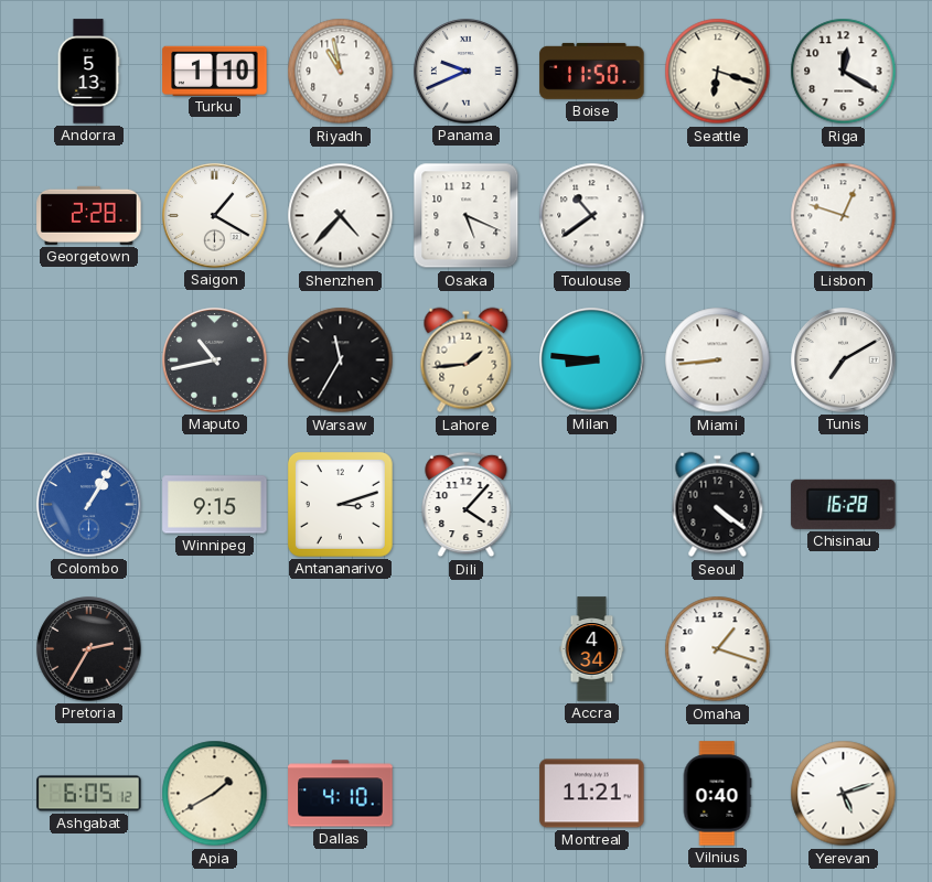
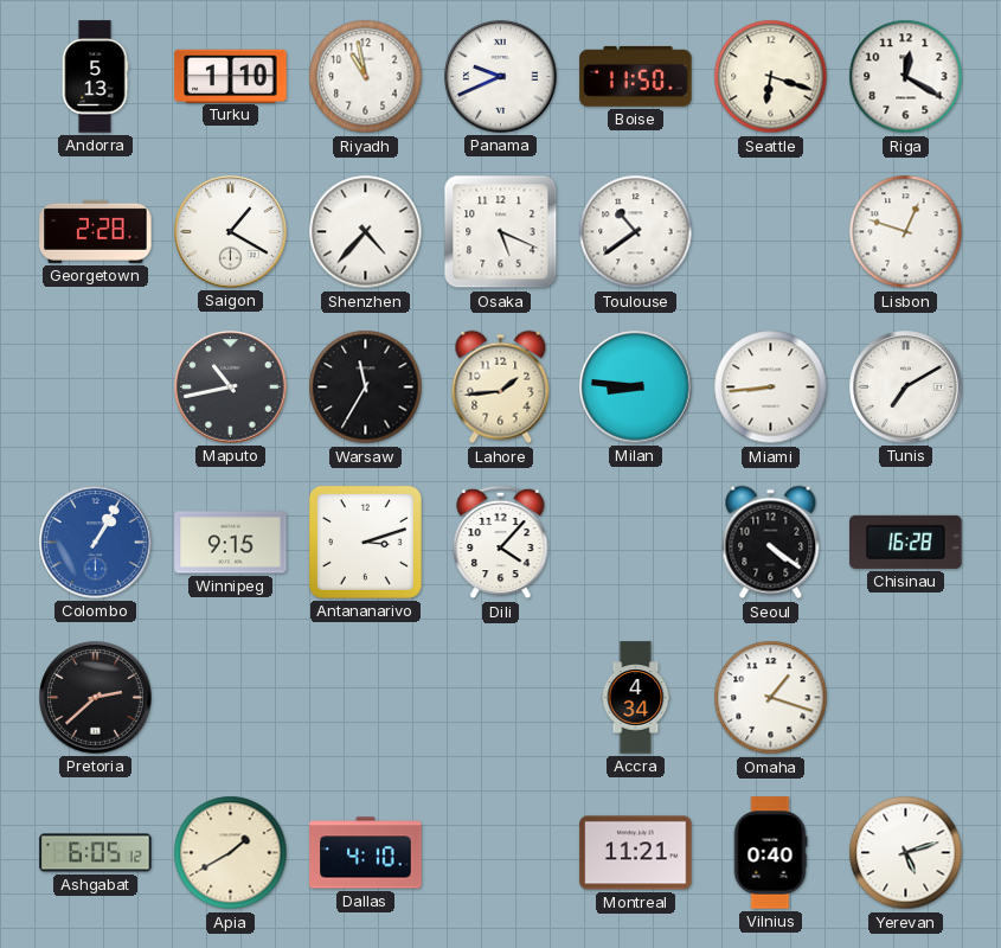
Pretoria: 2:35 -> 2:38
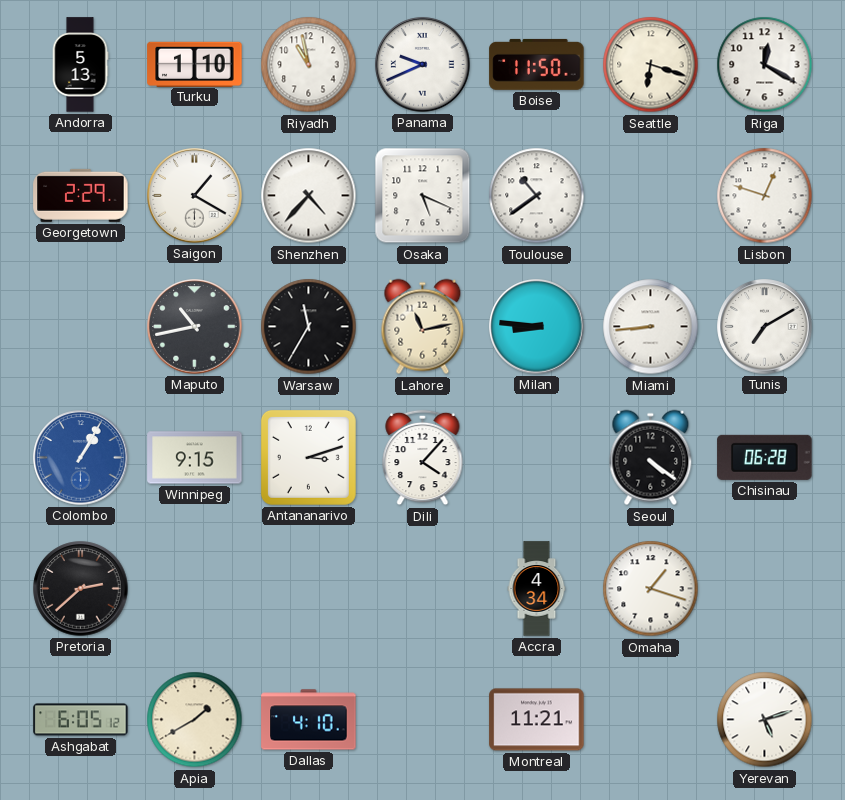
Georgetown: 2:28 -> 2:29
Lahore: 1:44 -> 11:13
Chisinau: 16:28 -> 06:28
Vilnius: 0:40 -> none
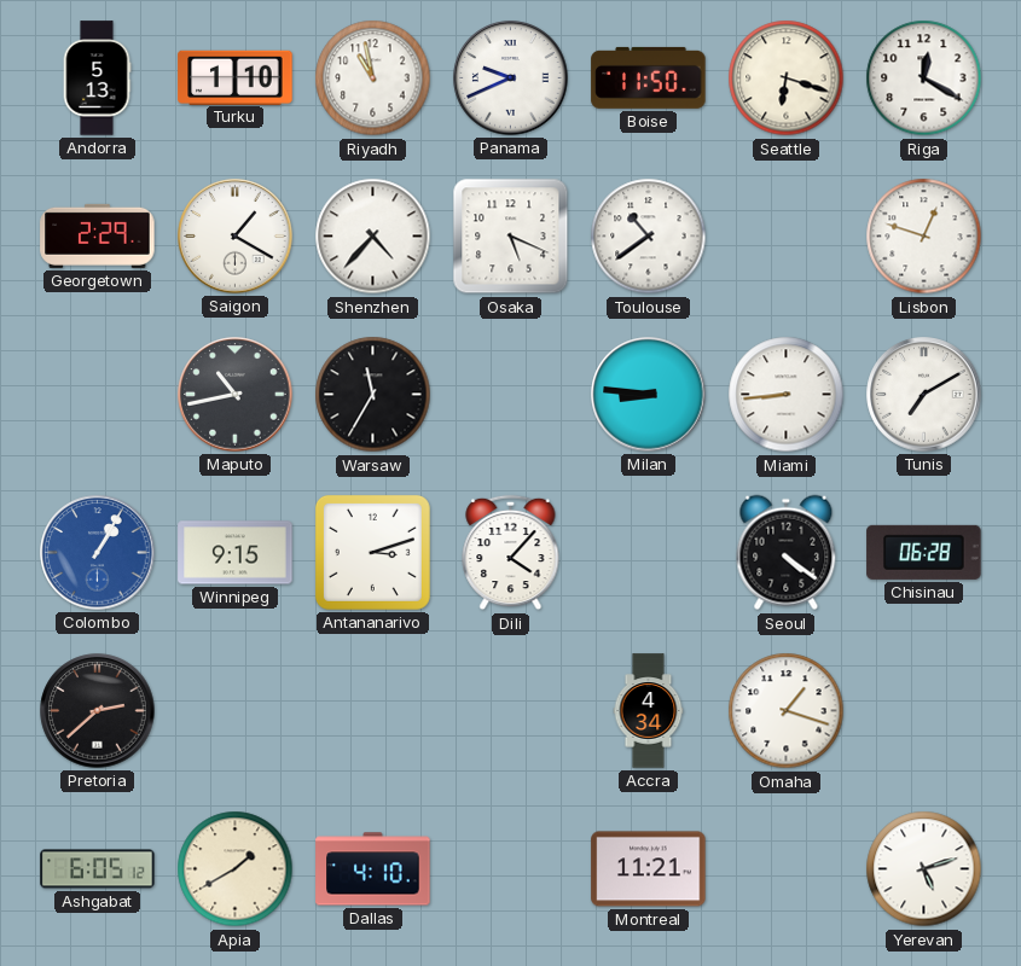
Lahore: 11:13 -> none
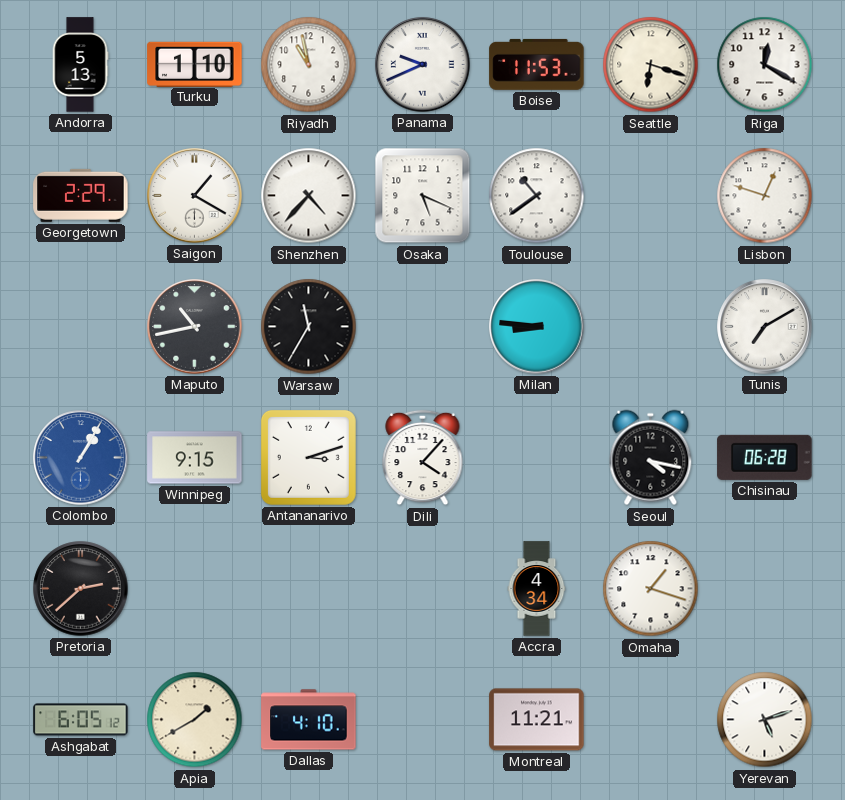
Boise: 11:50 -> 11:53
Miami: 8:44 -> none
Seoul: 4:21 -> 4:17
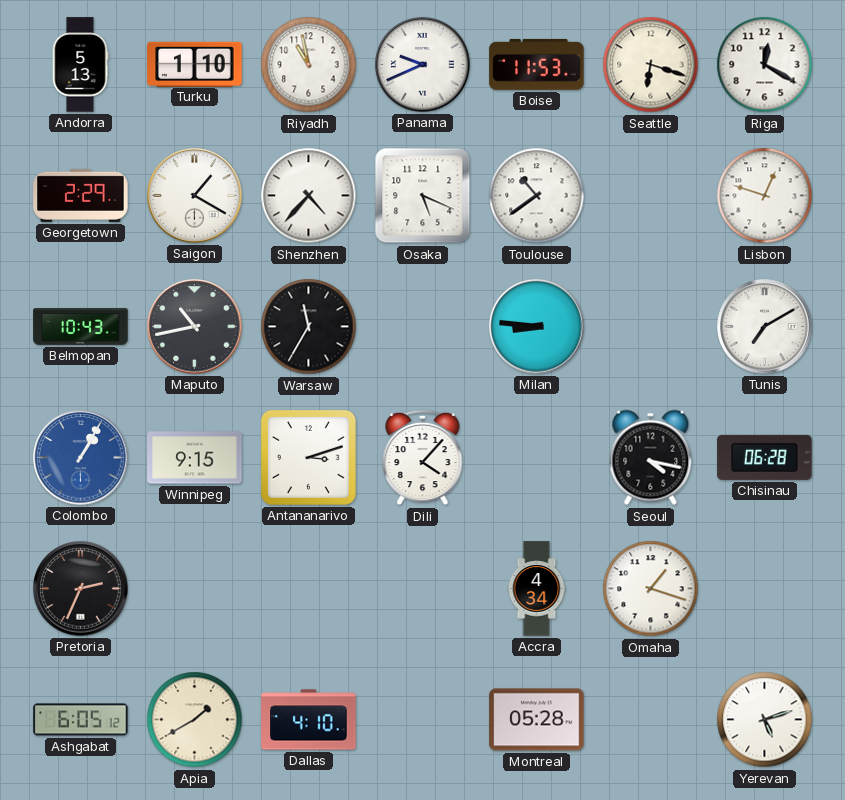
Belmopan: none -> 10:43
Pretoria: 2:38 -> 2:34
Montreal: 11:21 -> 05:28
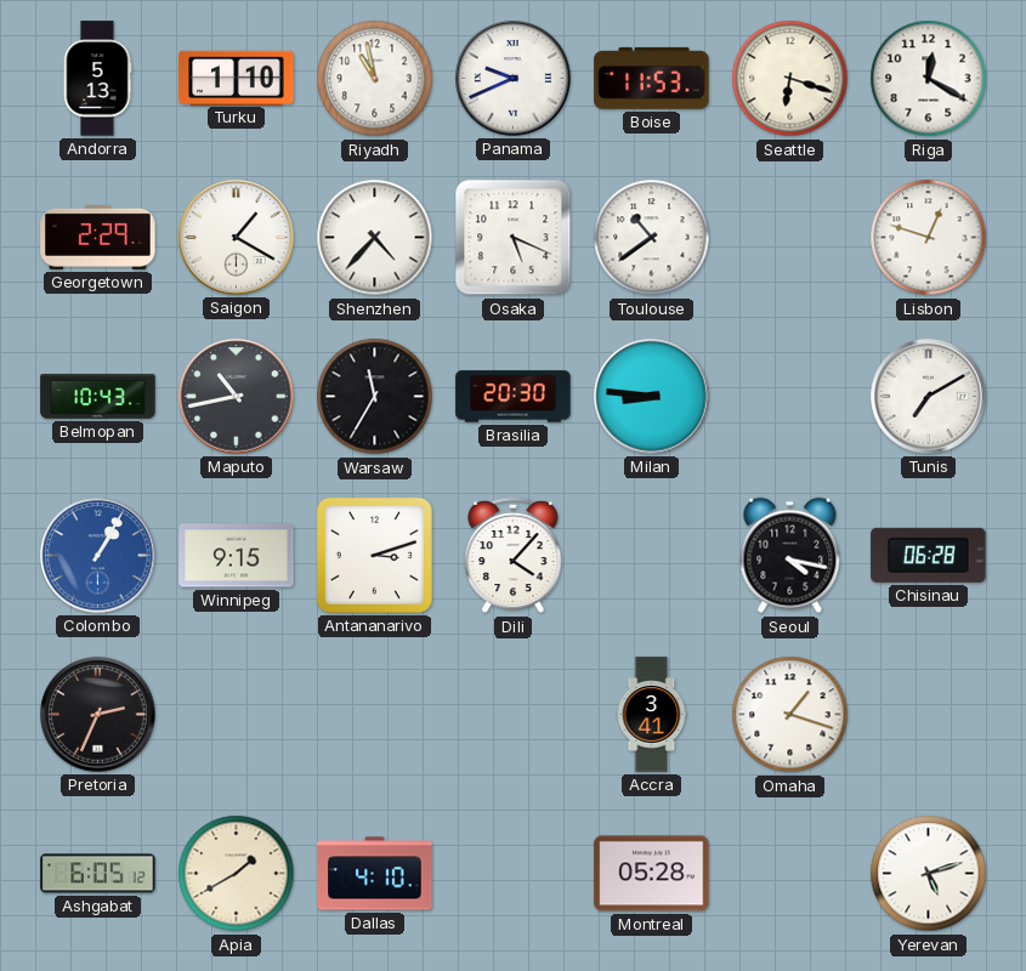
Brasilia: none -> 20:30
Accra: 4:34 -> 3:41
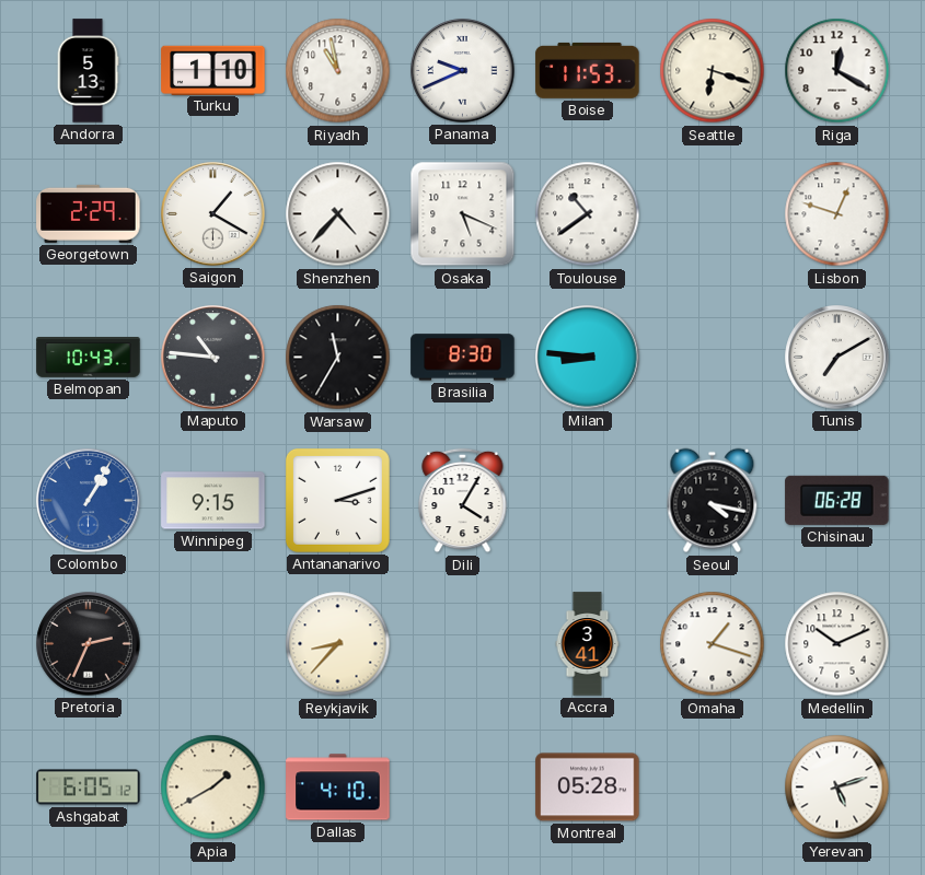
Maputo: 10:43 -> 10:46
Brasilia: 20:30 -> 8:30
Dili: 4:07 -> 4:05
Reykjavik: none -> 8:37
Medellin: none -> 10:11
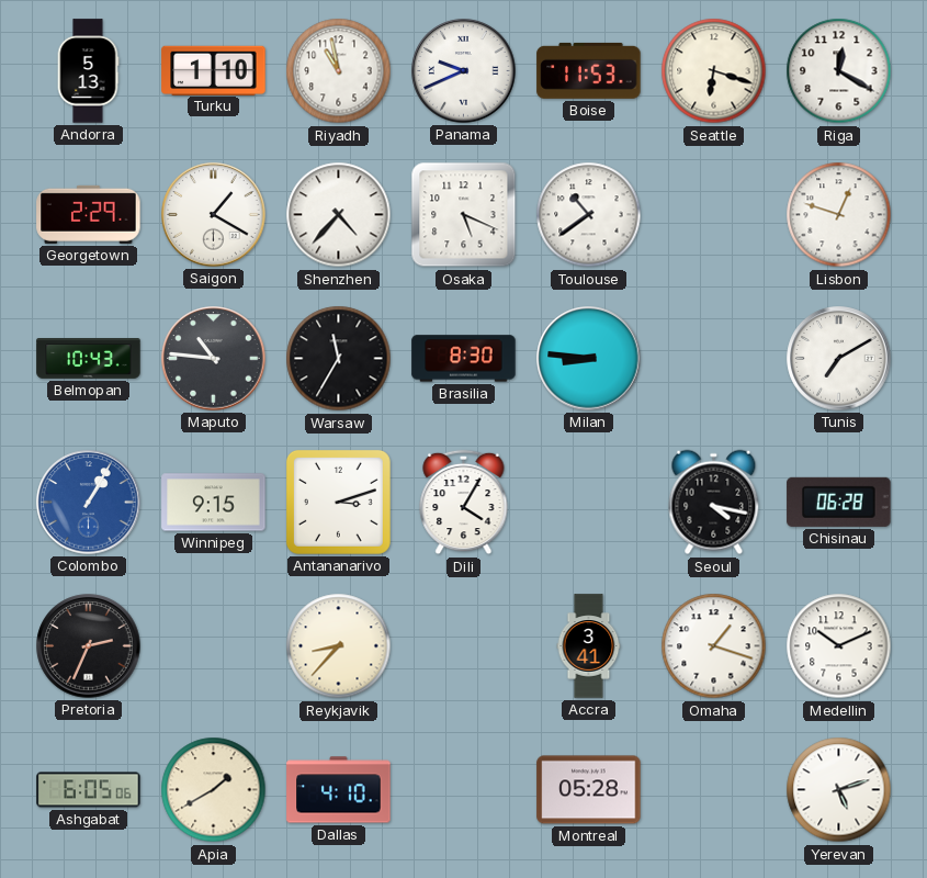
Ashgabat: 6:05:12 -> 6:05:06
